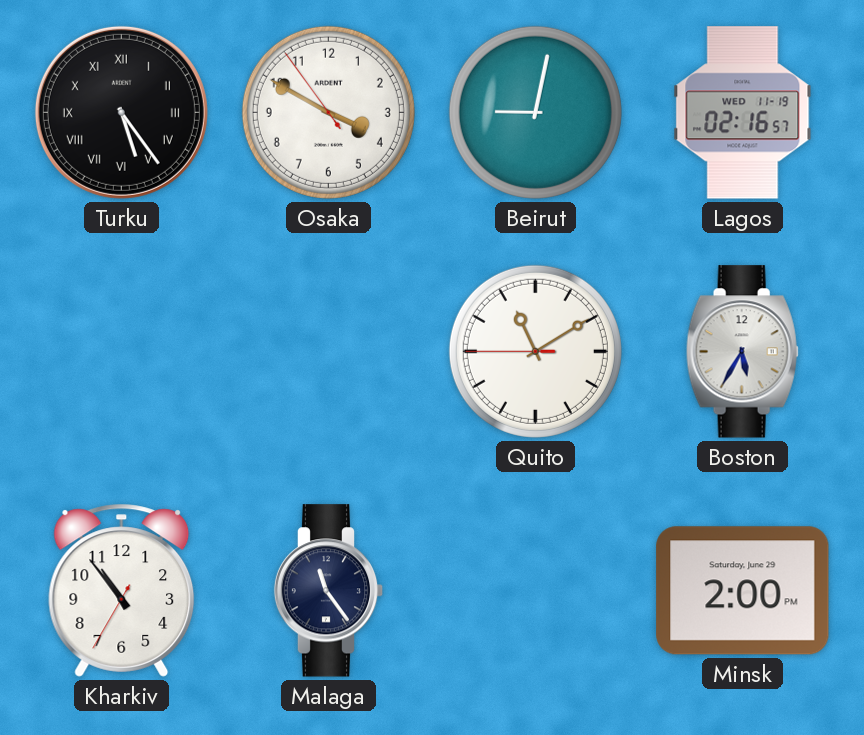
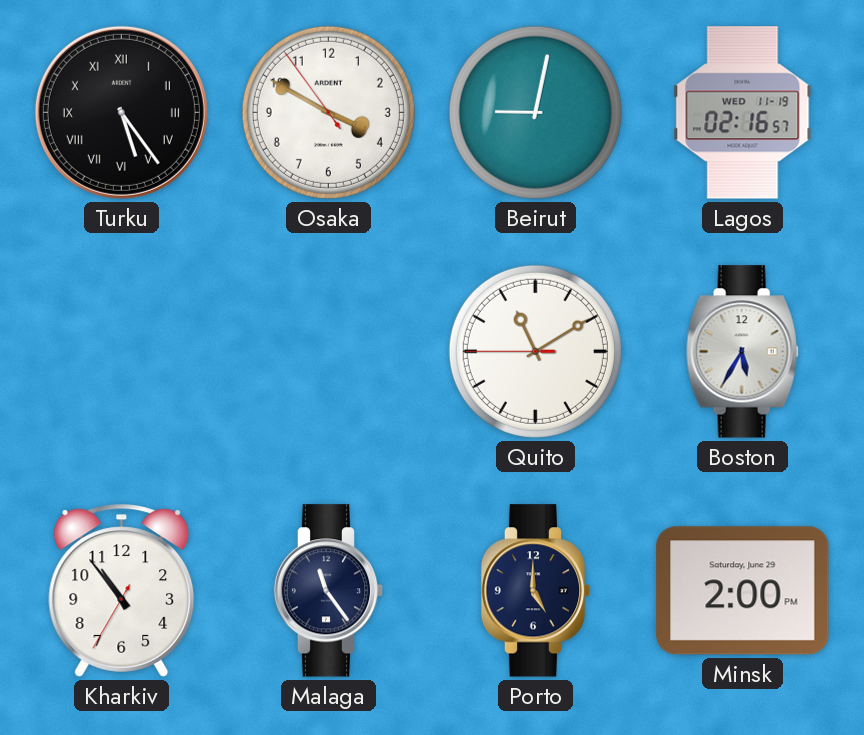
Porto: none -> 5:00
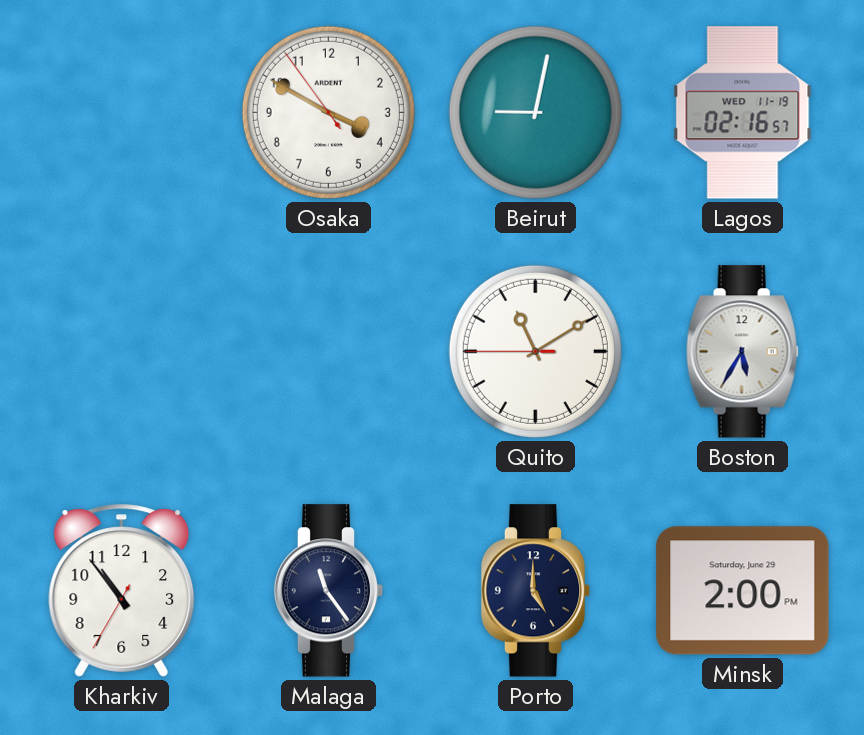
Turku: 5:24 -> none
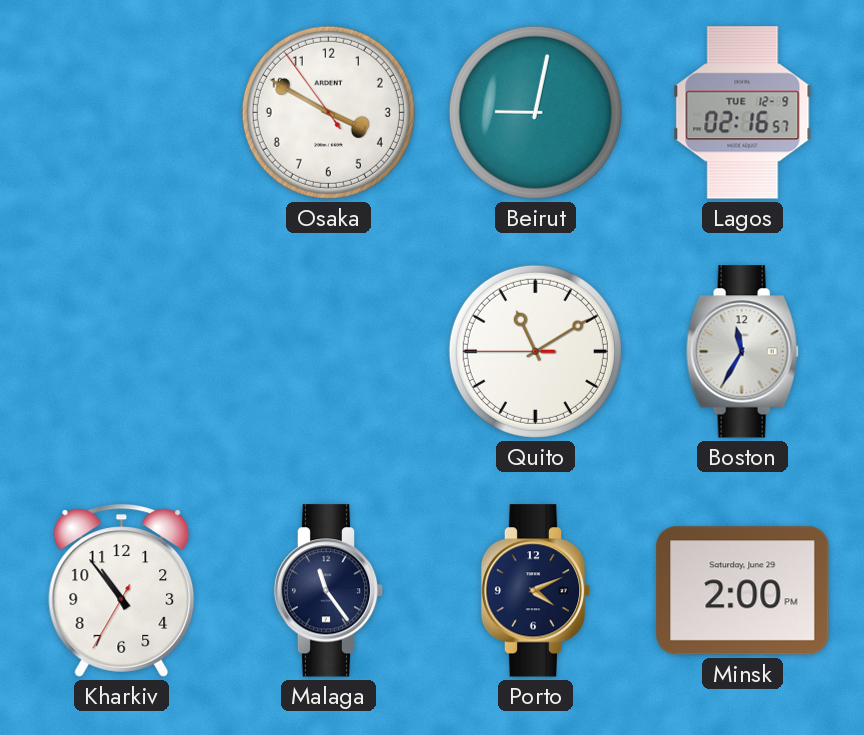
Lagos date: WED 11-19 -> TUE 12-9
Boston: 5:35 -> 11:35
Porto: 5:00 -> 4:11
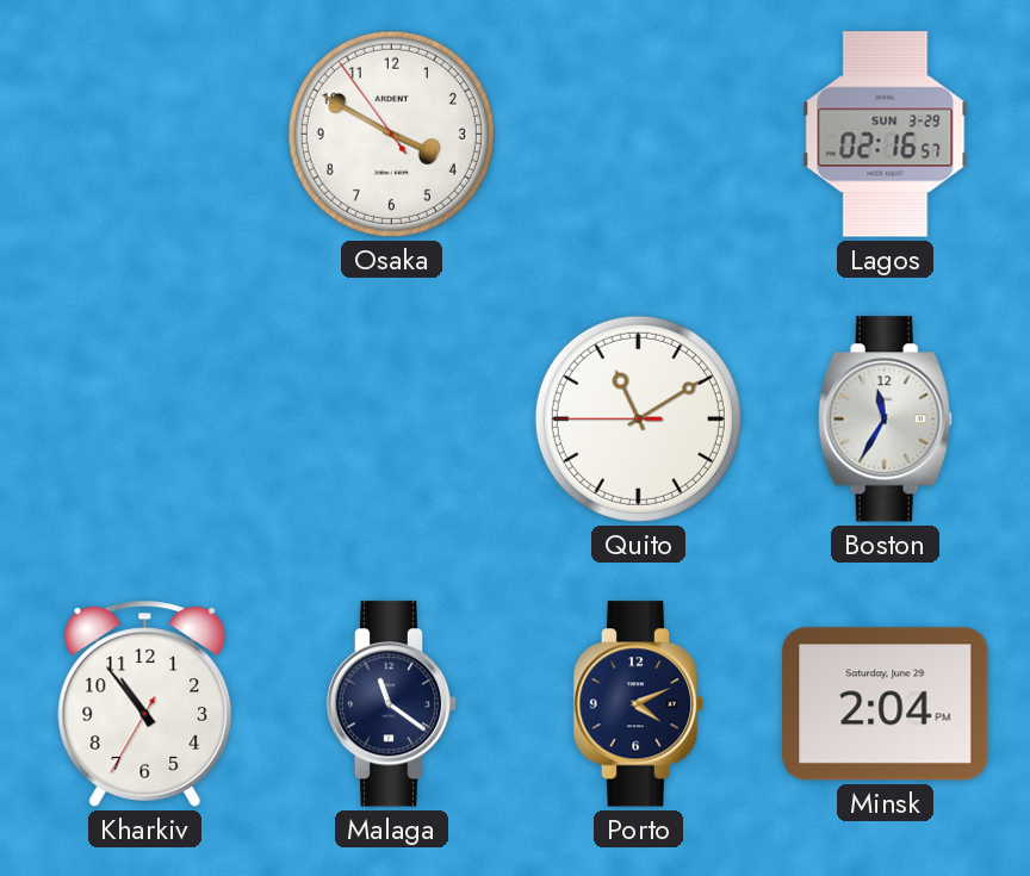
Beirut: 9:02 -> none
Lagos date: TUE 12-9 -> SUN 3-29
Malaga: 11:24 -> 11:21
Minsk: 2:00 -> 2:04
